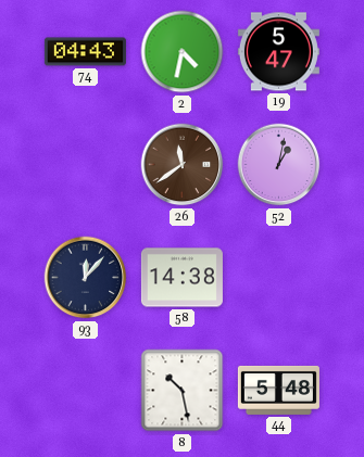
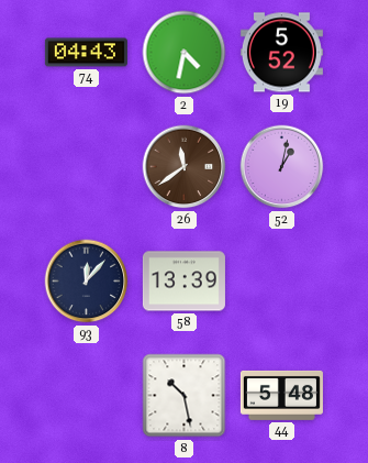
19: 5:47 -> 5:52
58: 14:38 -> 13:39
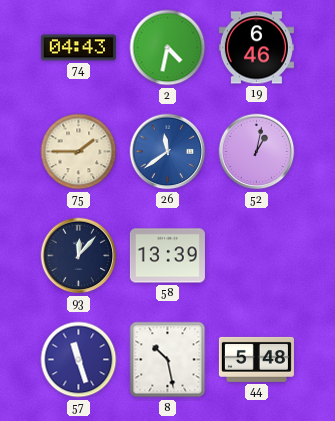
19: 5:52 -> 6:46
75: none -> 1:45
26 dial: brown -> blue
57: none -> 11:27
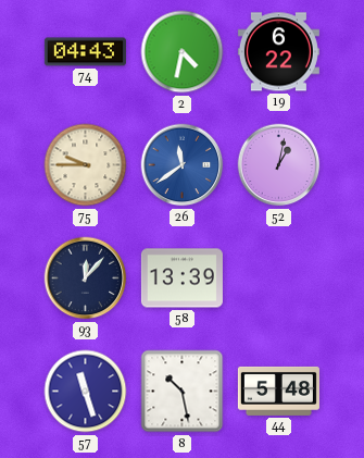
19: 6:46 -> 6:22
75: 1:45 -> 9:45
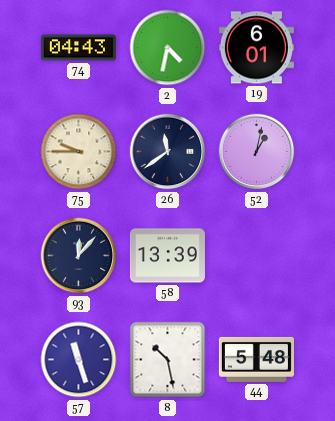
19: 6:22 -> 6:01
26 dial: blue -> navy
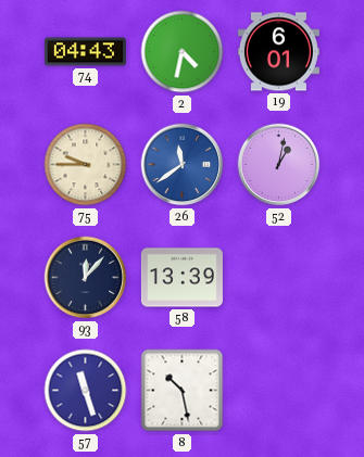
26 dial: navy -> blue
44: 5:48 -> none
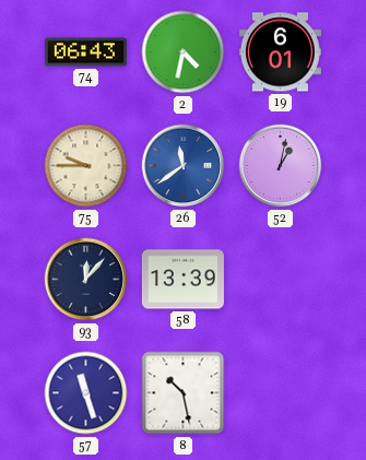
74: 04:43 -> 06:43
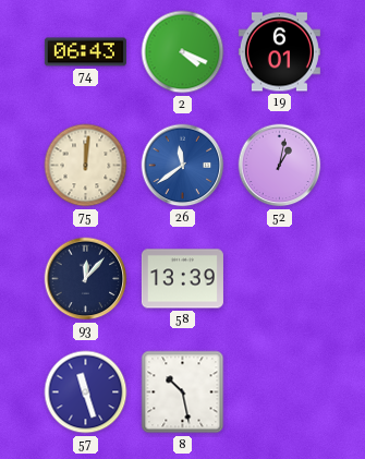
2: 4:32 -> 4:19
75: 9:45 -> 12:01
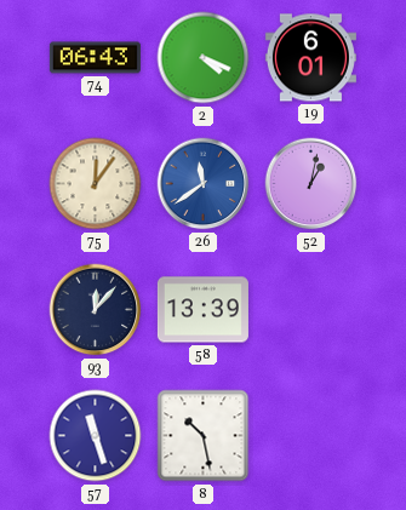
75: 12:01 -> 12:06
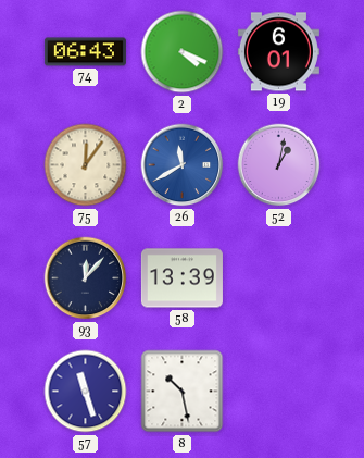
26: 11:39 -> 11:40
